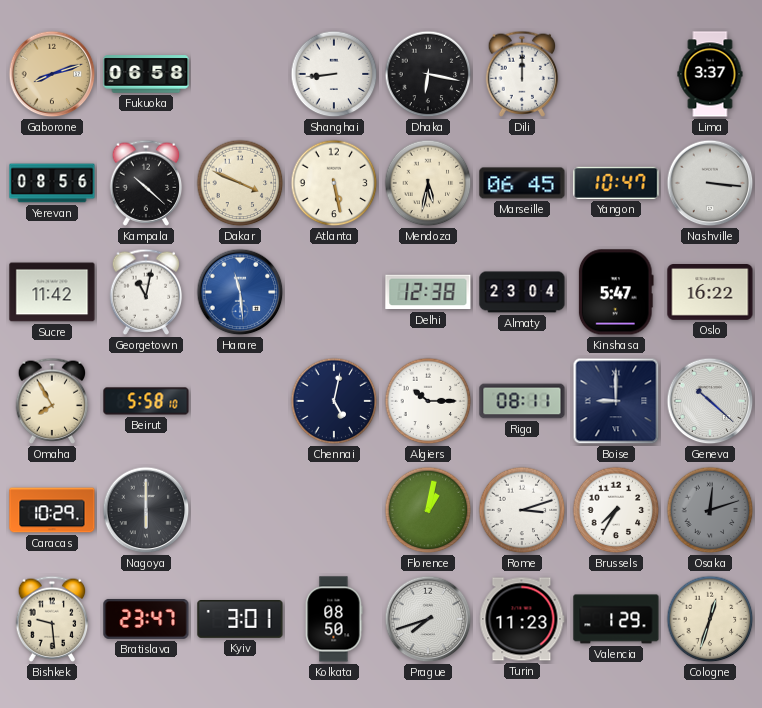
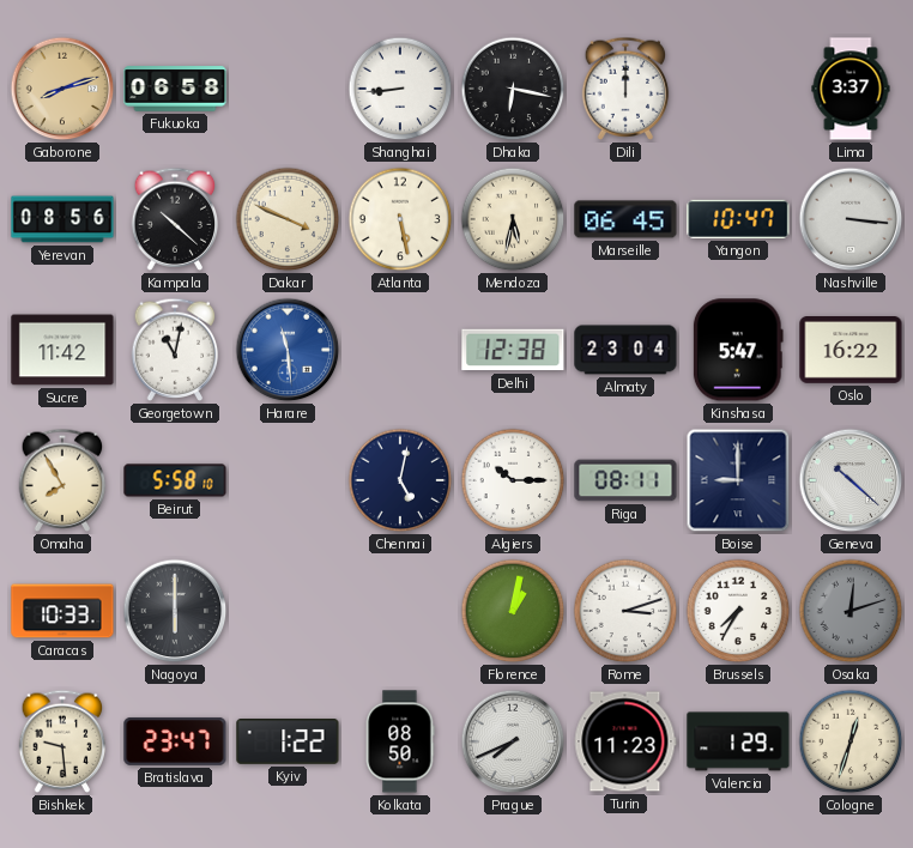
Caracas: 10:29 -> 10:33
Kyiv: 3:01 -> 1:22
Prague: 7:42 -> 7:41
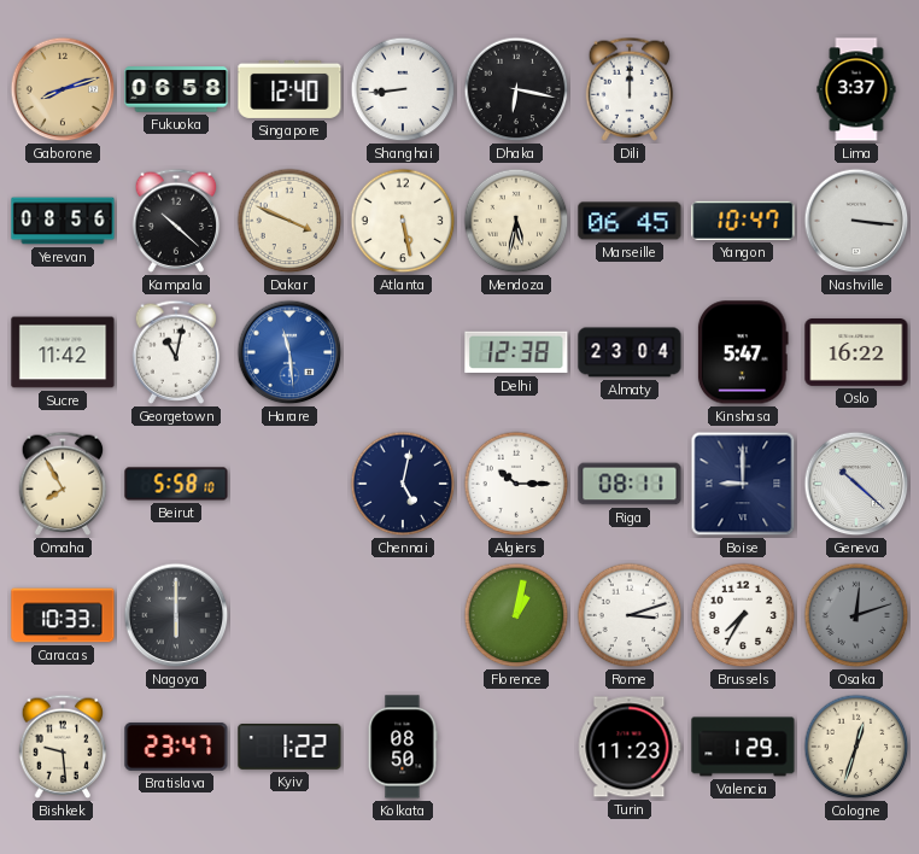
Singapore: none -> 12:40
Prague: 7:41 -> none
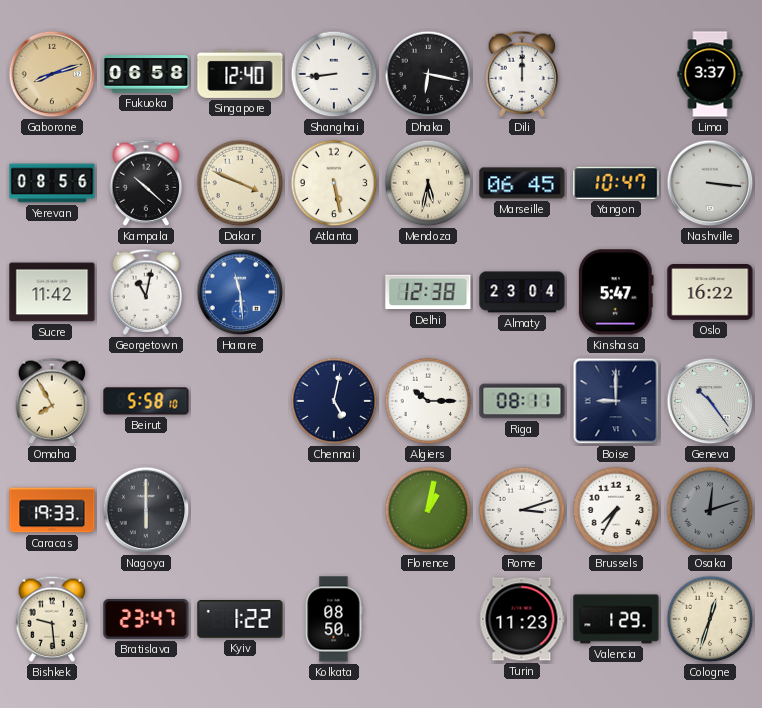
Geneva: 10:22 -> 10:24
Caracas: 10:33 -> 19:33
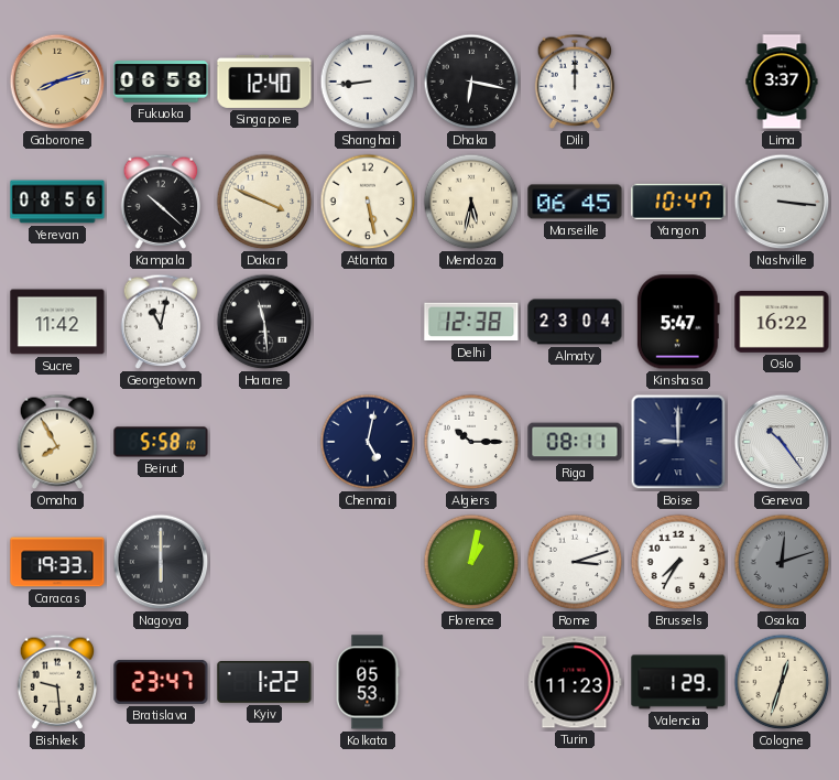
Harare dial: blue -> black
Kolkata: 08:50 -> 05:53
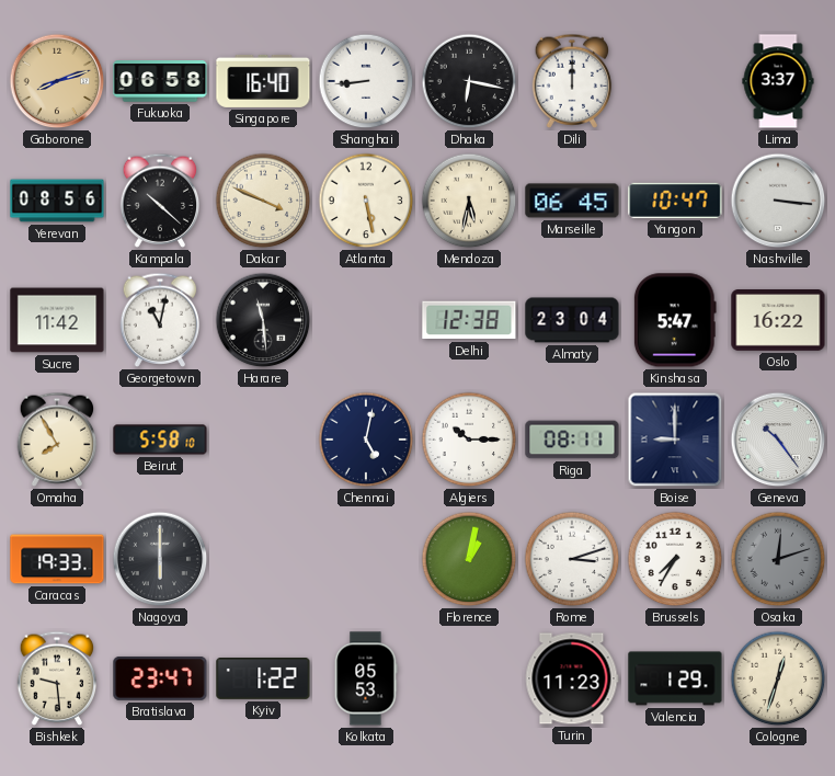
Singapore: 12:40 -> 16:40
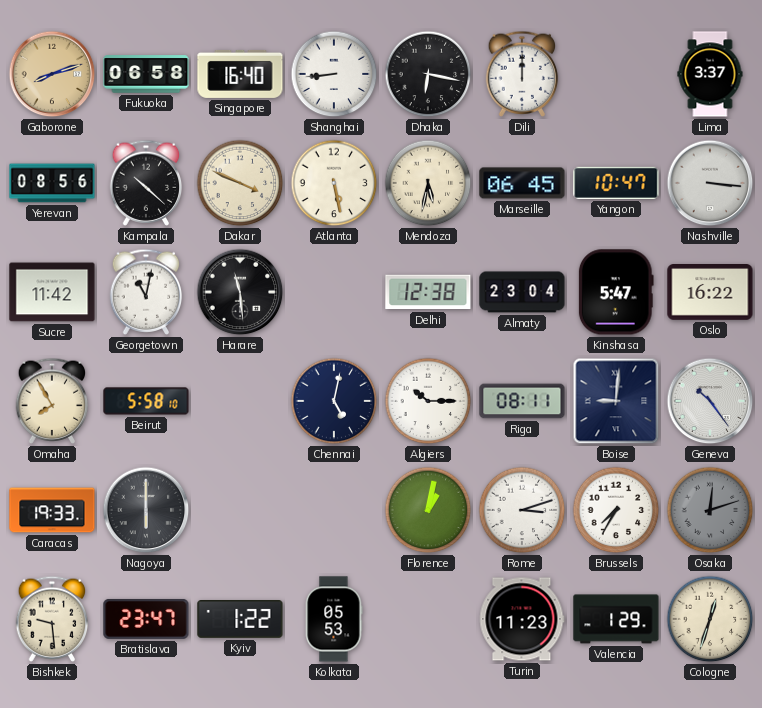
Boise: 9:00 -> 9:01
